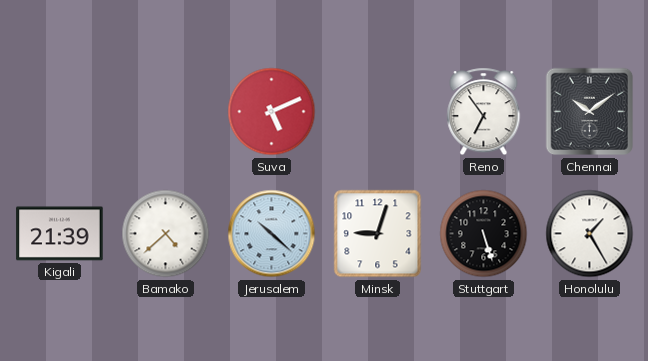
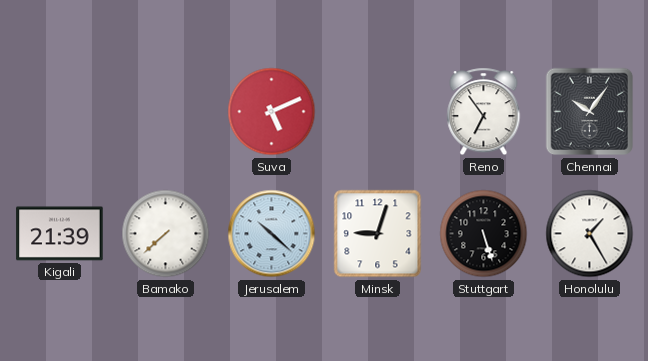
Chennai: 10:09 -> 10:06
Bamako: 4:38 -> 7:38
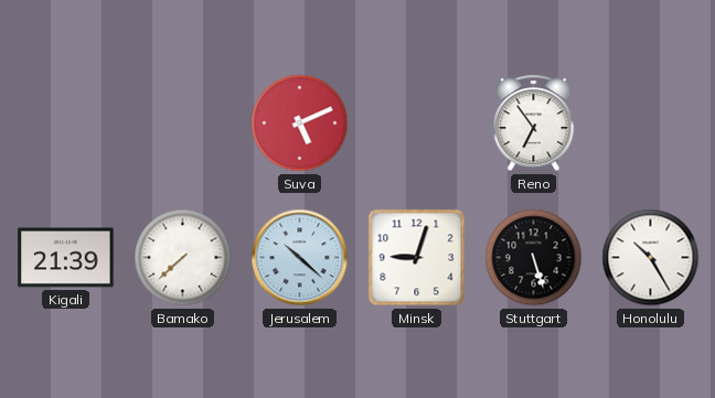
Chennai: 10:06 -> none
Honolulu: 1:25 -> 10:25
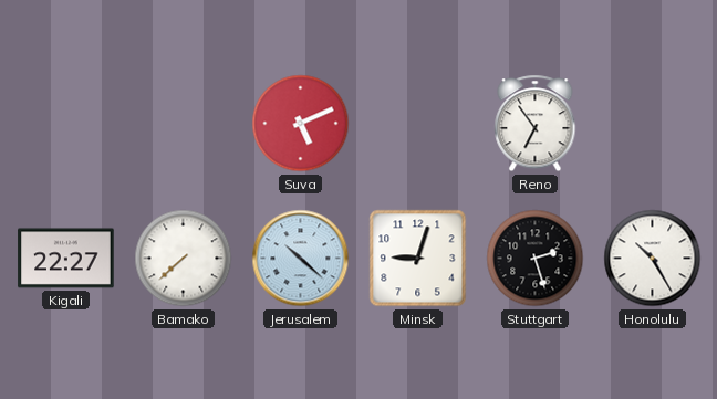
Kigali: 21:39 -> 22:27
Stuttgart: 5:27 -> 2:27
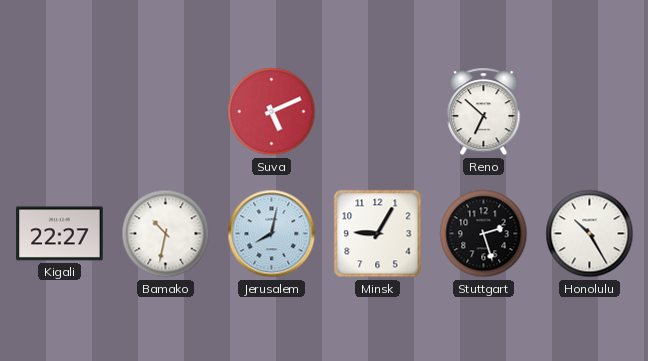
Reno: 6:54 -> 6:52
Bamako: 7:38 -> 10:32
Jerusalem: 10:22 -> 8:02
Minsk: 9:03 -> 9:05
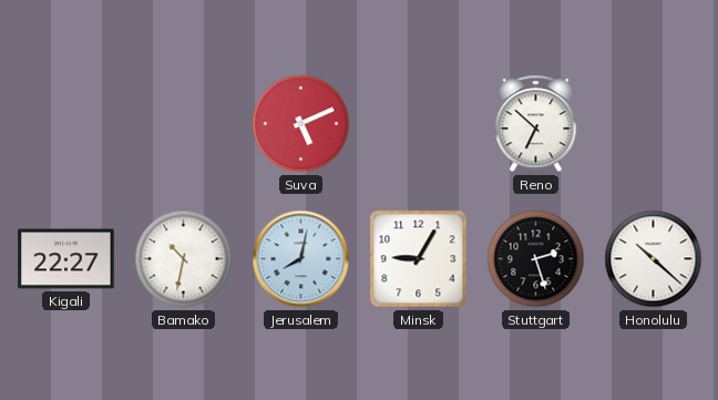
Honolulu: 10:25 -> 10:22
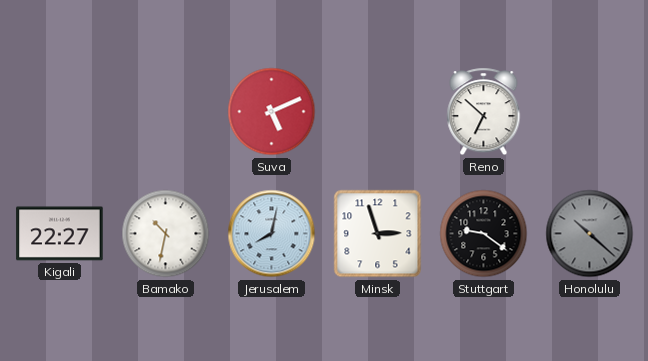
Minsk: 9:05 -> 2:57
Stuttgart: 2:27 -> 9:21
Honolulu dial: white -> grey
